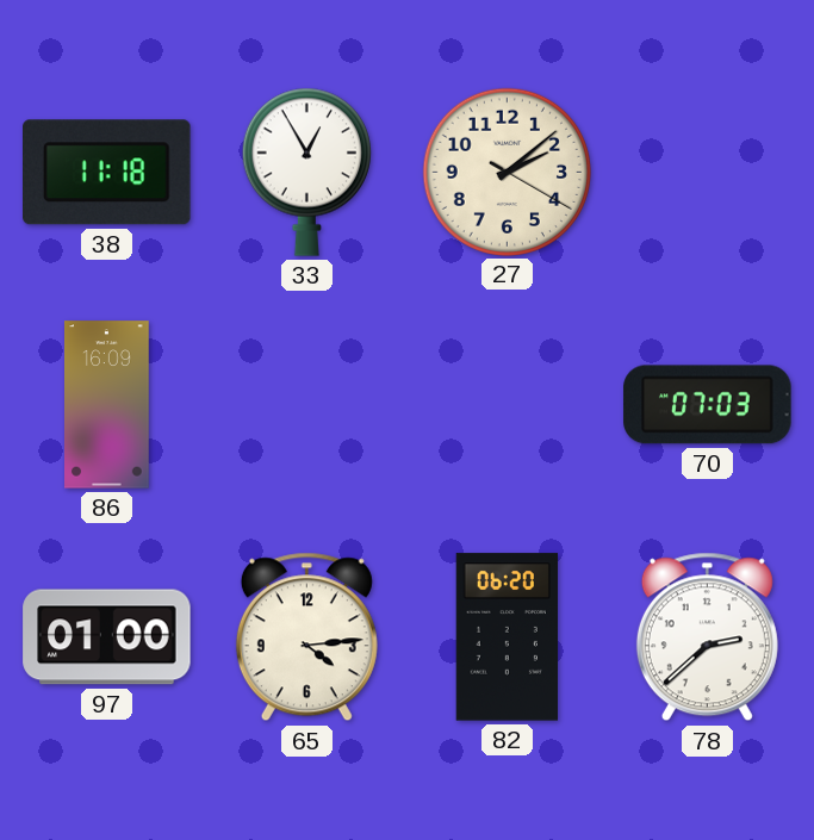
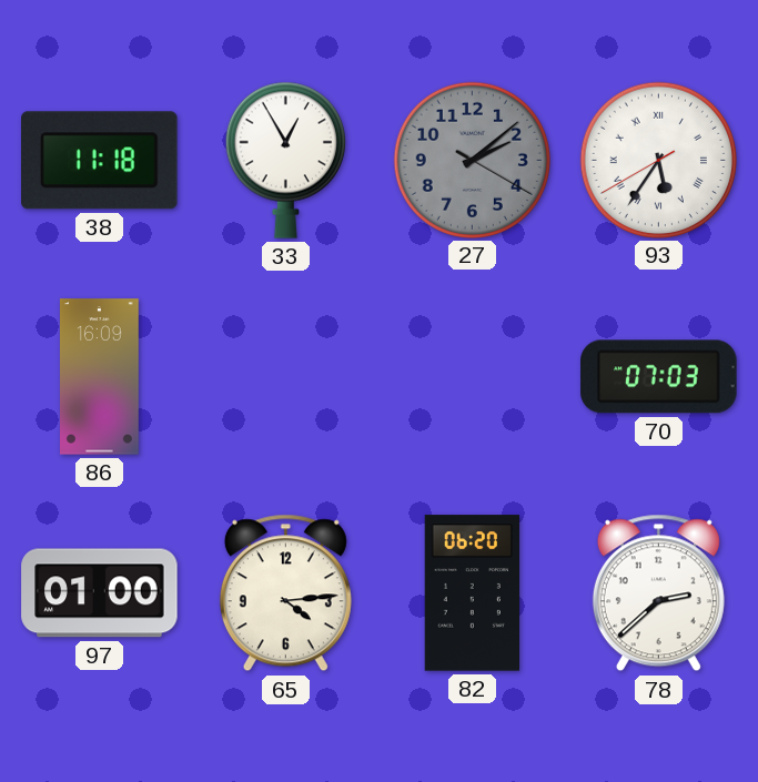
27 dial: cream -> grey
93: none -> 5:35
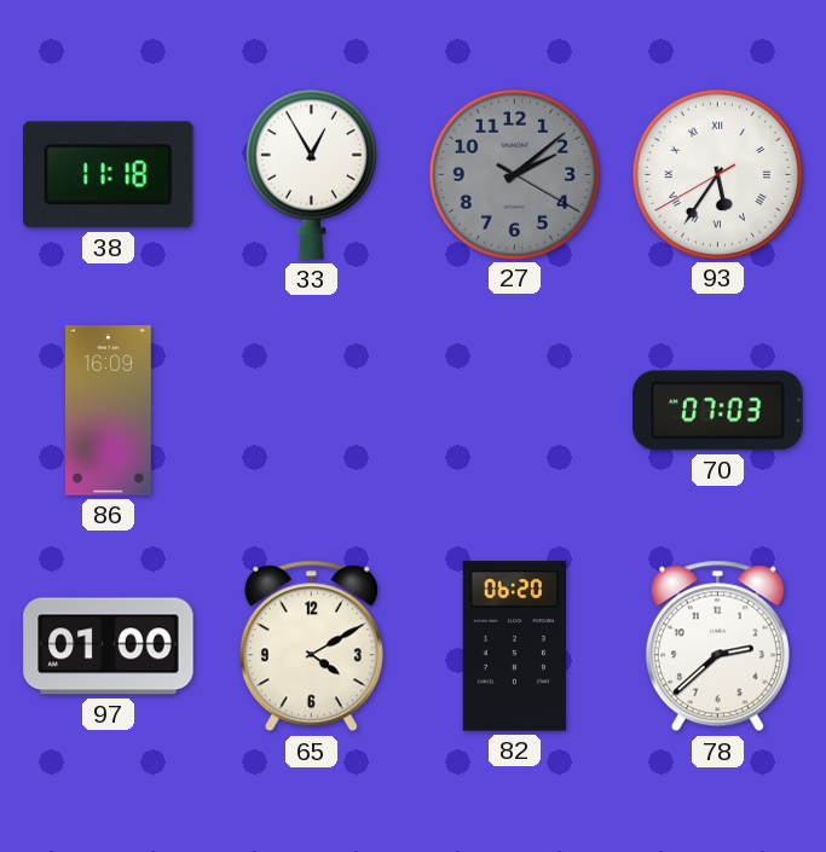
65: 4:14 -> 4:10
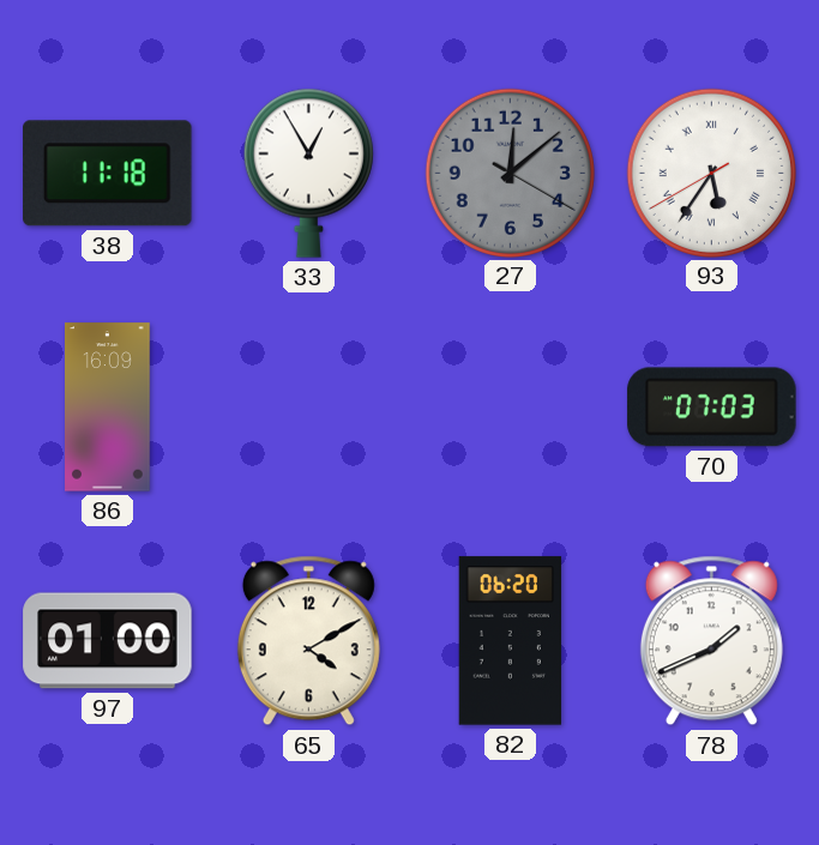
27: 2:08 -> 12:08
78: 2:38 -> 1:41
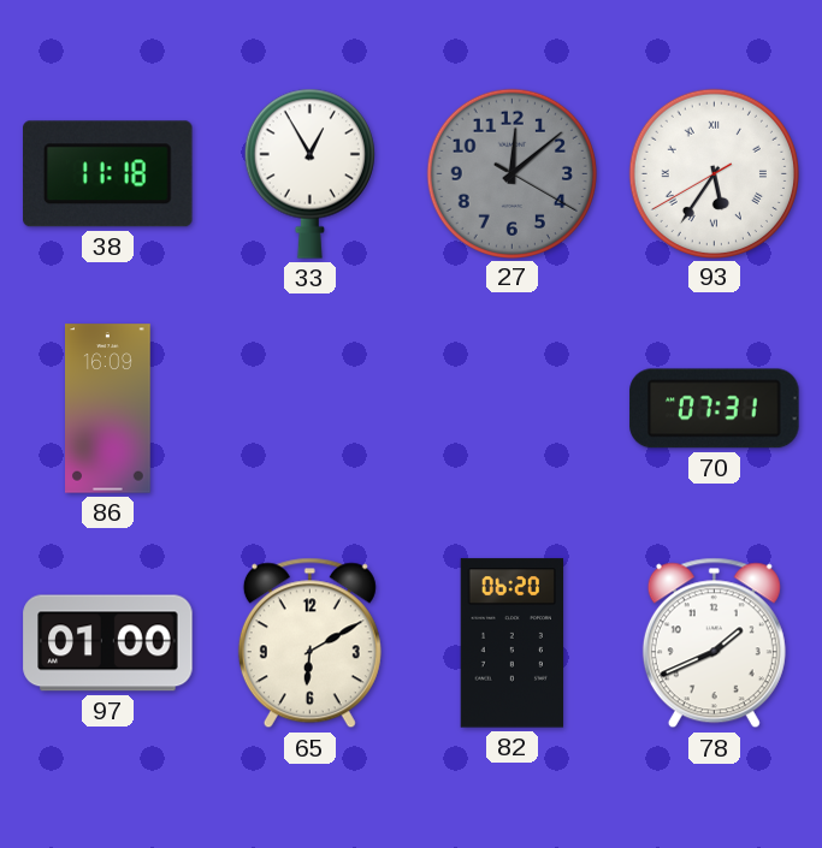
70: 07:03 -> 07:31
65: 4:10 -> 6:10
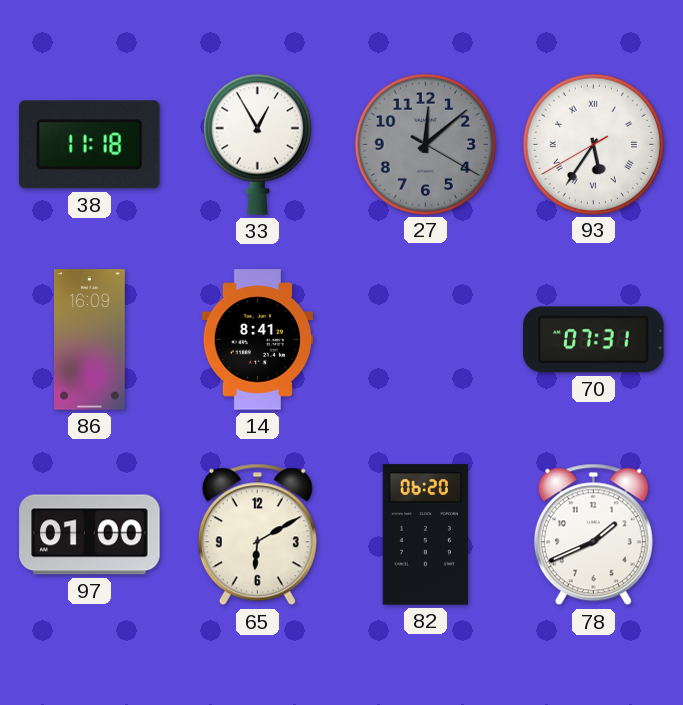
14: none -> 8:41
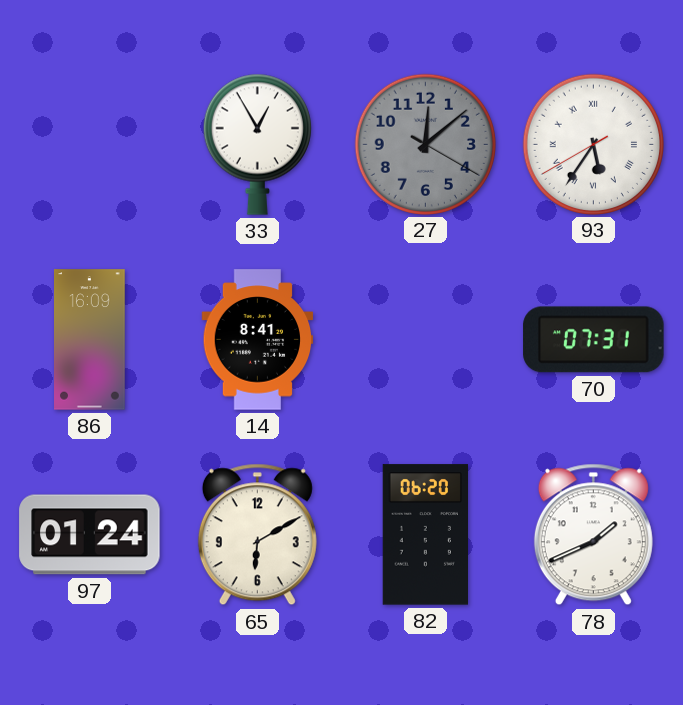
38: 11:18 -> none
97: 01:00 -> 01:24
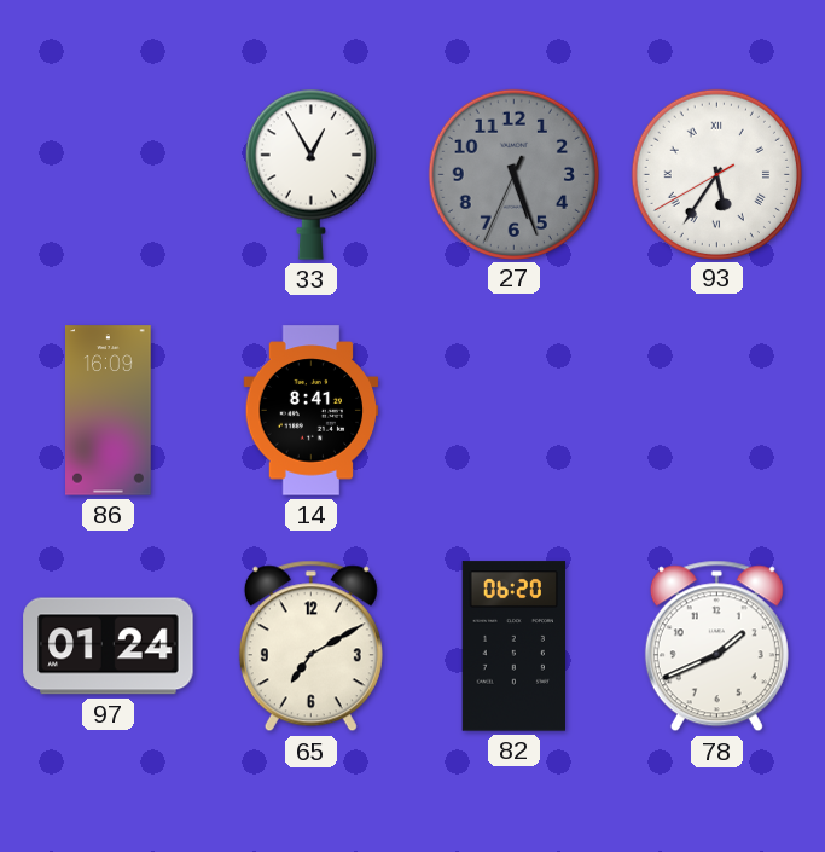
27: 12:08 -> 5:26
70: 07:31 -> none
65: 6:10 -> 7:10
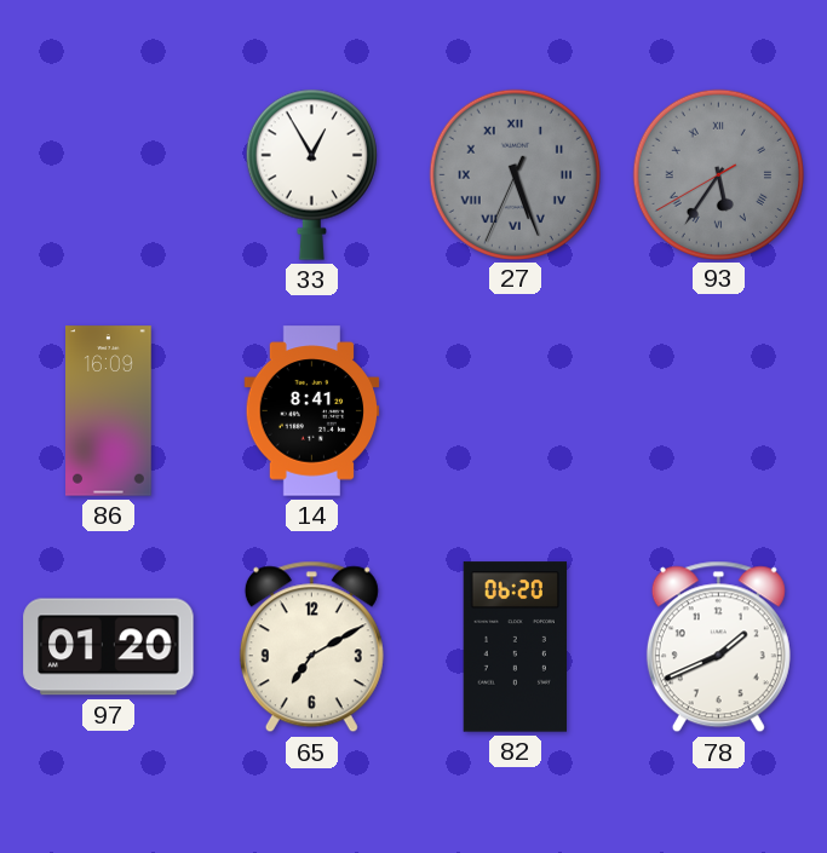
27 numerals: Arabic -> Roman
93 dial: white -> grey
97: 01:24 -> 01:20
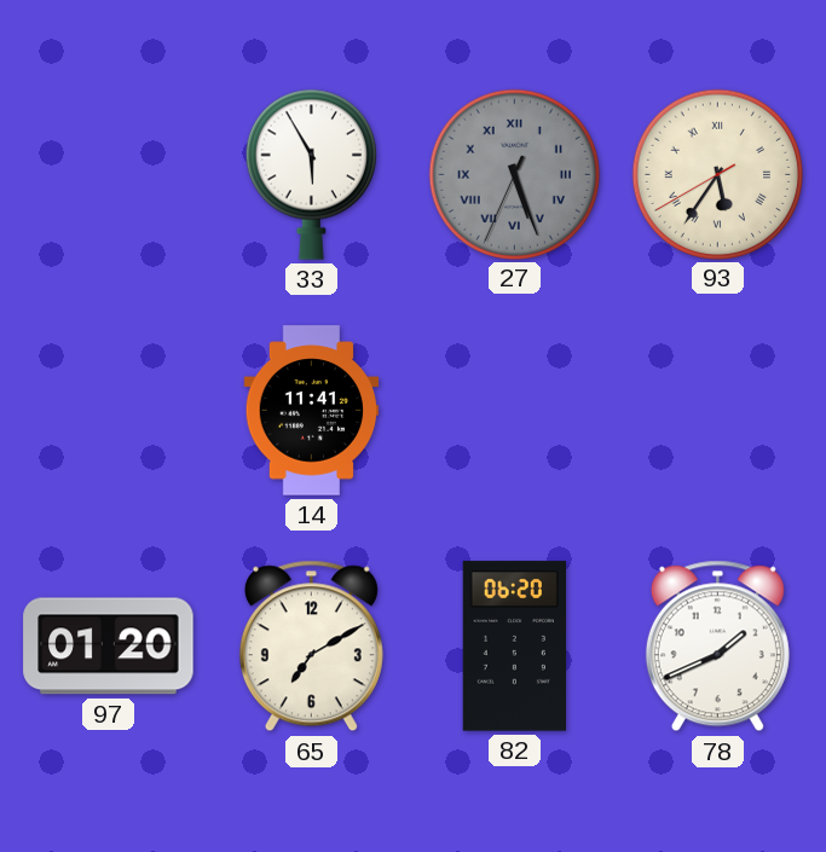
33: 12:55 -> 5:55
93 dial: grey -> cream
86: 16:09 -> none
14: 8:41 -> 11:41
